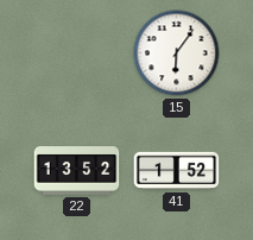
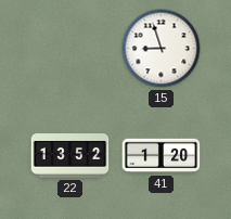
15: 6:06 -> 8:57
41: 1:52 -> 1:20
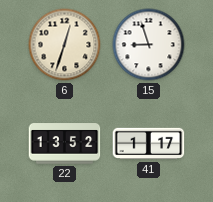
6: none -> 12:33
41: 1:20 -> 1:17
